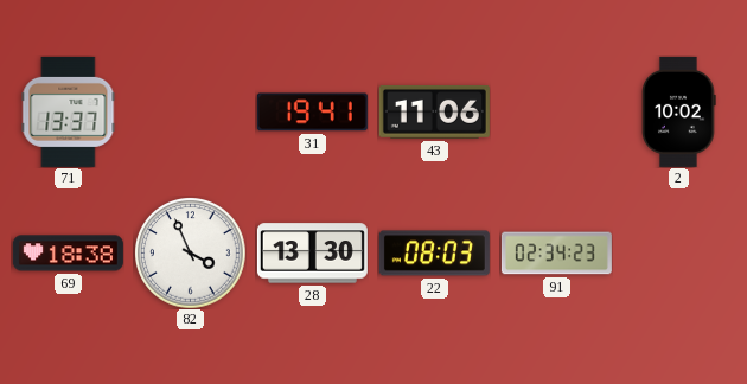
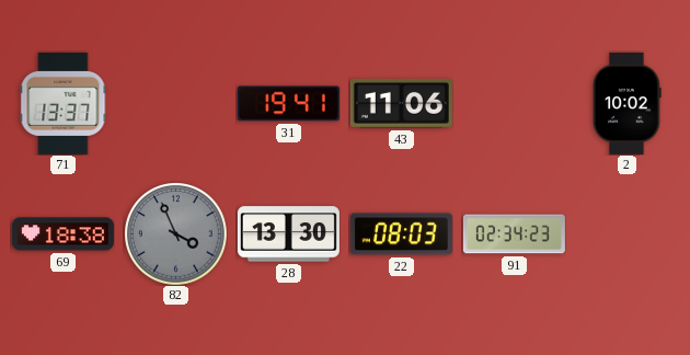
82 dial: white -> grey
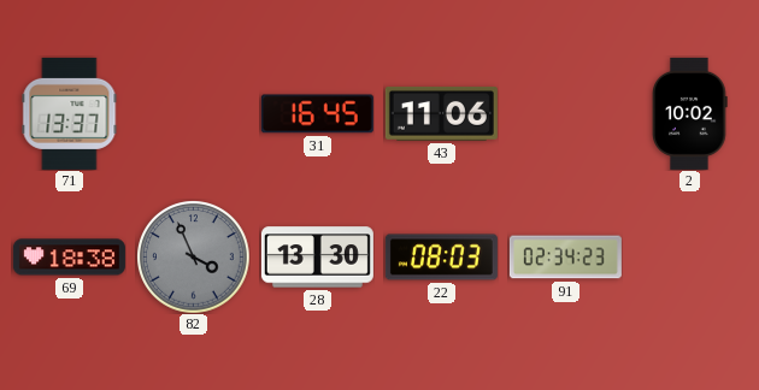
31: 19:41 -> 16:45
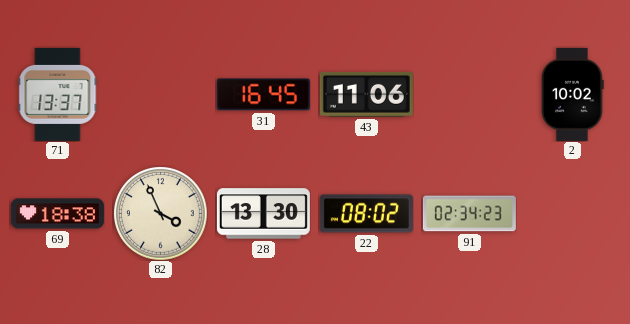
82 dial: grey -> cream
22: 08:03 -> 08:02
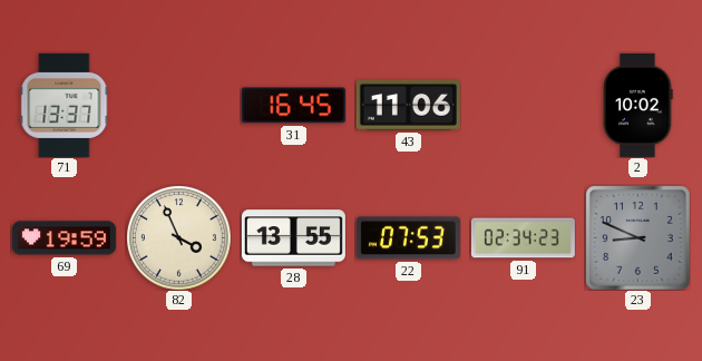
69: 18:38 -> 19:59
28: 13:30 -> 13:55
22: 08:02 -> 07:53
23: none -> 8:49
